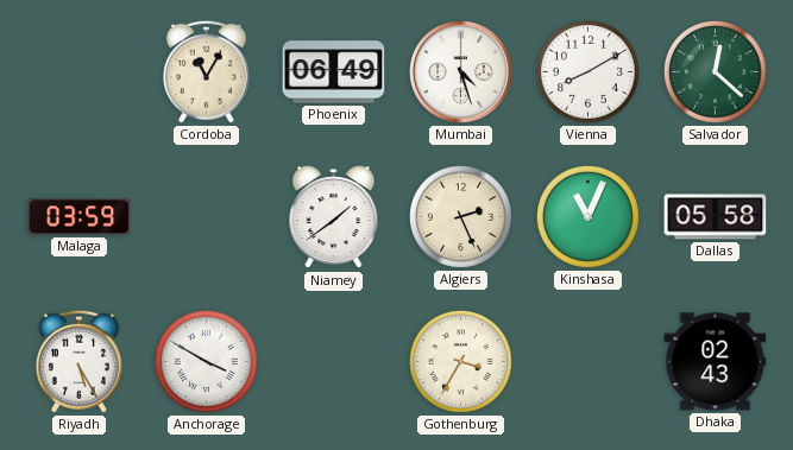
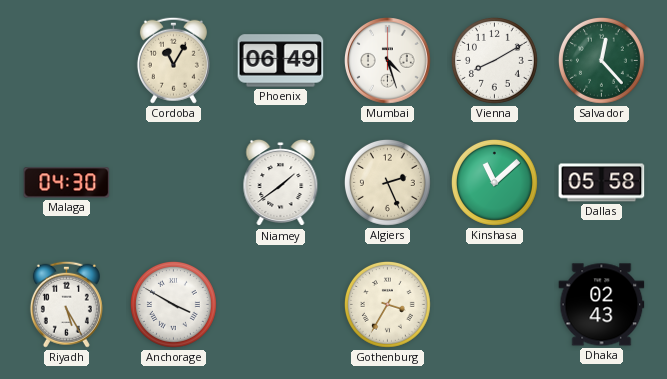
Salvador: 12:22 -> 12:23
Malaga: 03:59 -> 04:30
Kinshasa: 11:04 -> 11:08
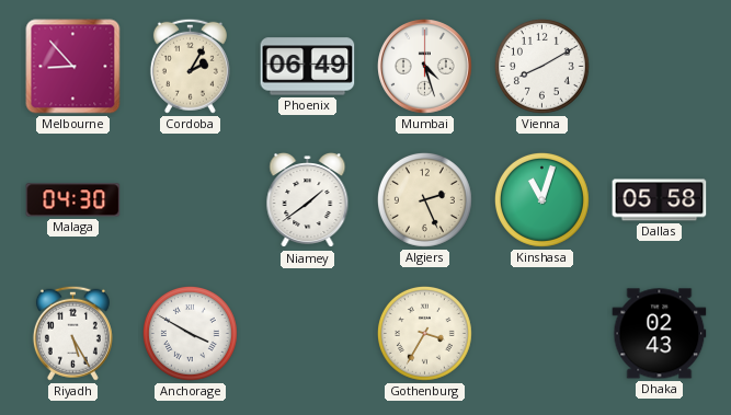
Melbourne: none -> 8:53
Cordoba: 11:05 -> 2:05
Salvador: 12:23 -> none
Kinshasa: 11:08 -> 11:03
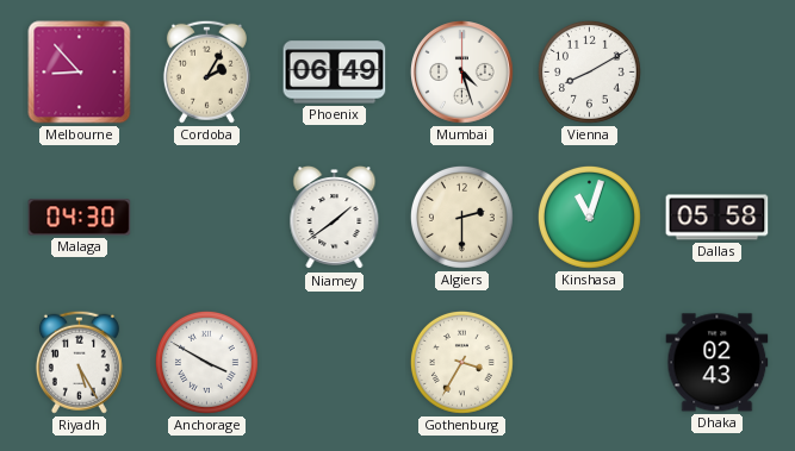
Algiers: 2:26 -> 2:30
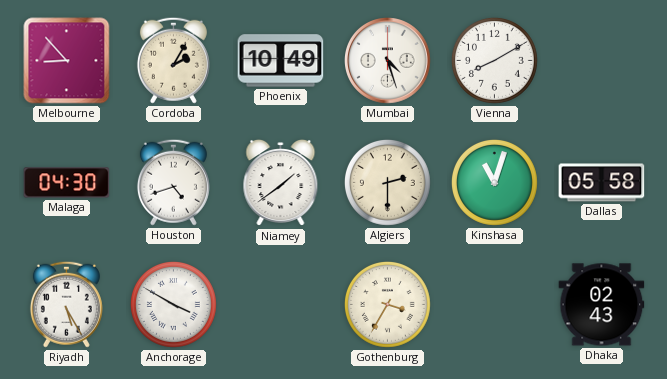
Phoenix: 06:49 -> 10:49
Houston: none -> 4:42
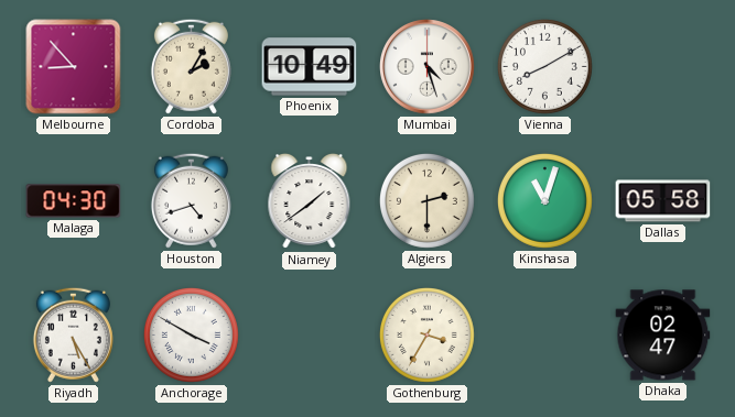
Dhaka: 02:43 -> 02:47
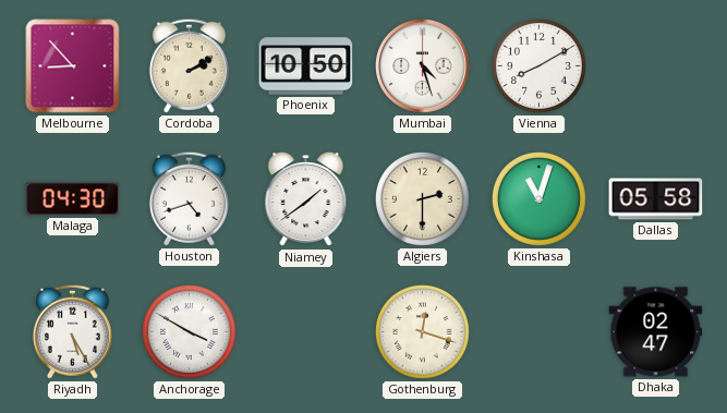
Cordoba: 2:05 -> 2:10
Phoenix: 10:49 -> 10:50
Gothenburg: 3:35 -> 12:18
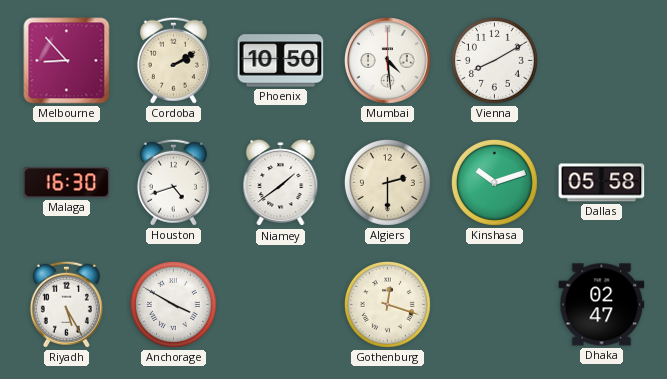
Mumbai: 4:27 -> 4:29
Malaga: 04:30 -> 16:30
Kinshasa: 11:03 -> 10:12
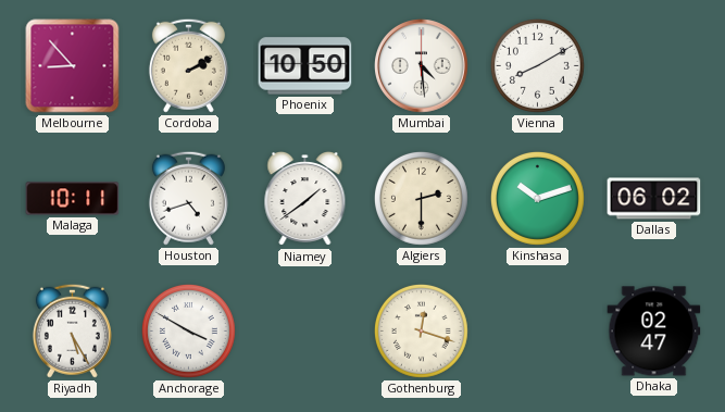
Malaga: 16:30 -> 10:11
Dallas: 05:58 -> 06:02
